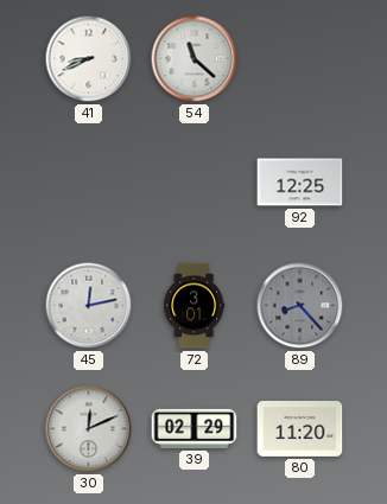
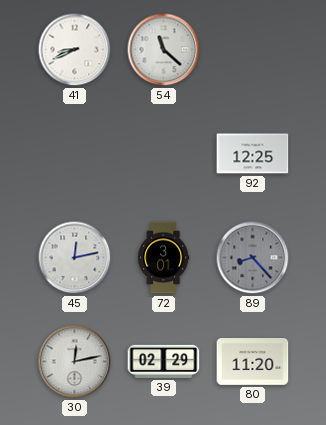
30: 12:11 -> 12:13
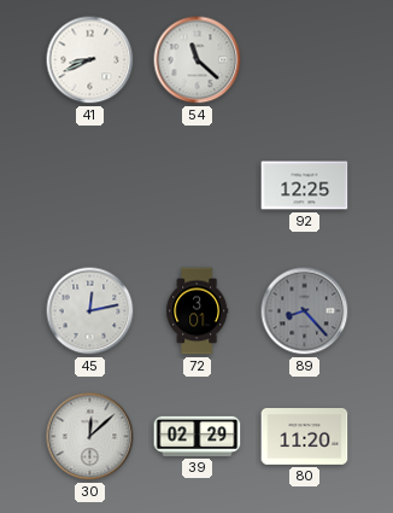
30: 12:13 -> 12:08
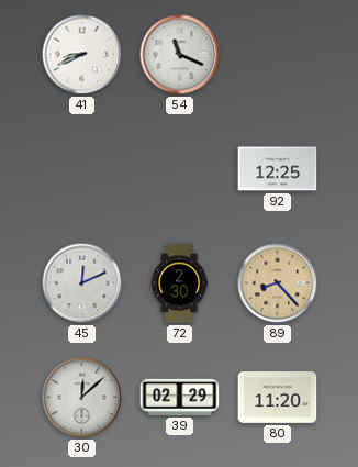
54: 11:22 -> 11:19
45: 12:13 -> 12:11
72: 3:01 -> 2:30
89 dial: grey -> champagne
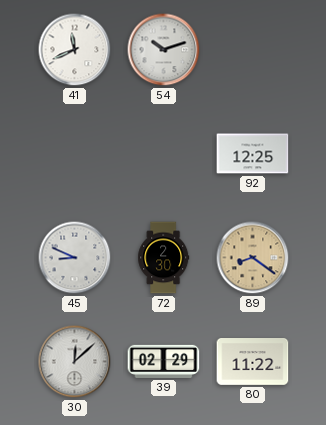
41: 8:41 -> 11:41
54: 11:19 -> 10:12
45: 12:11 -> 8:49
89: 8:23 -> 8:21
80: 11:20 -> 11:22
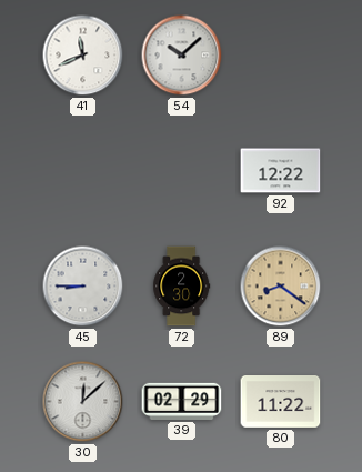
54: 10:12 -> 10:08
92: 12:25 -> 12:22
45: 8:49 -> 8:45
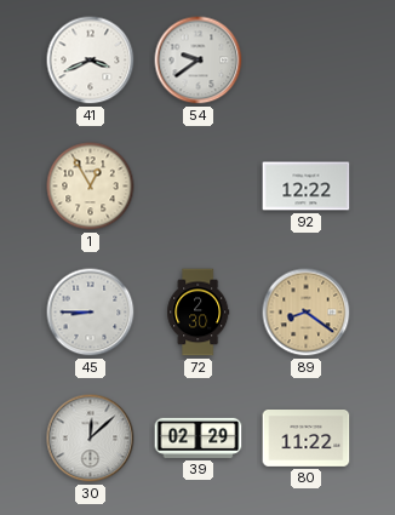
41: 11:41 -> 3:41
54: 10:08 -> 9:39
1: none -> 12:55
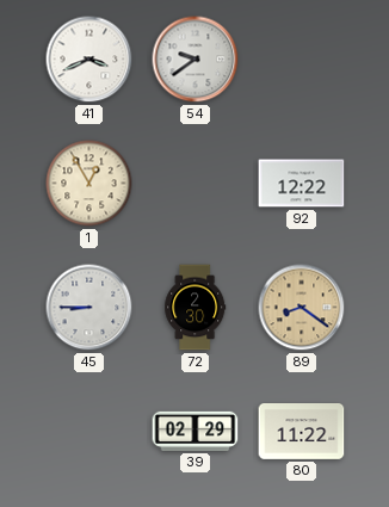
30: 12:08 -> none
